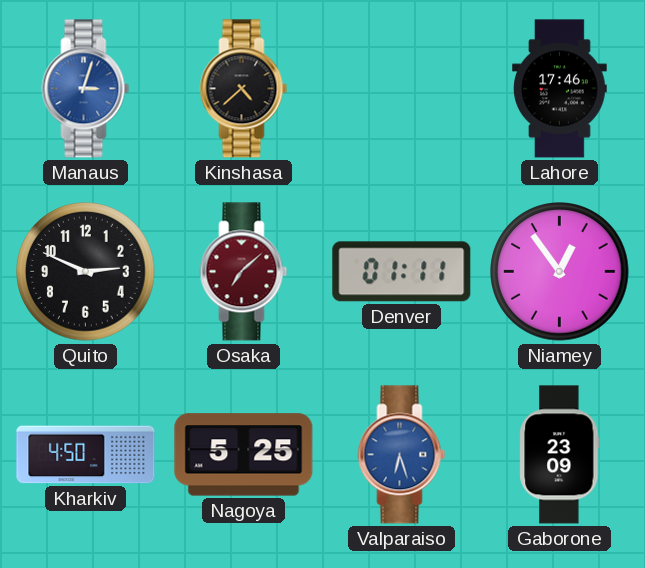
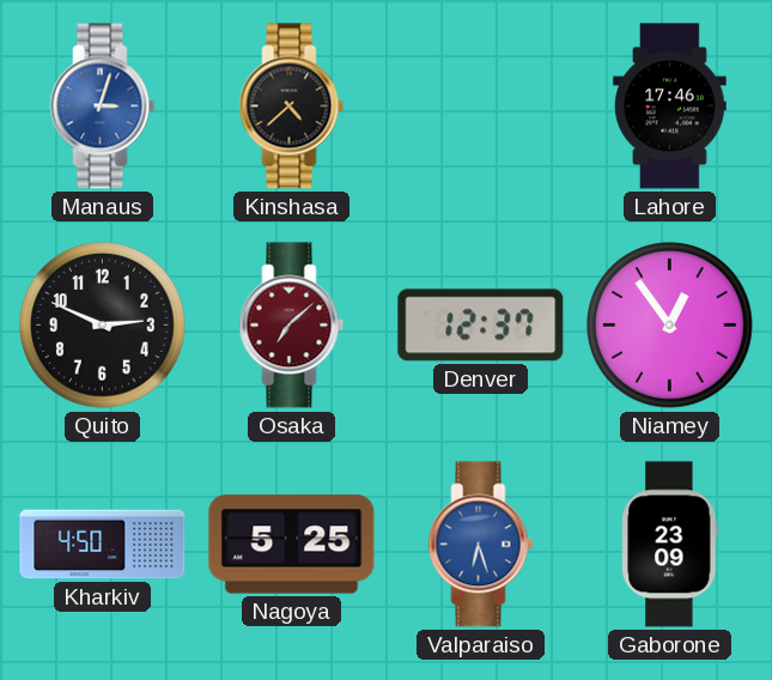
Denver: 01:11 -> 12:37
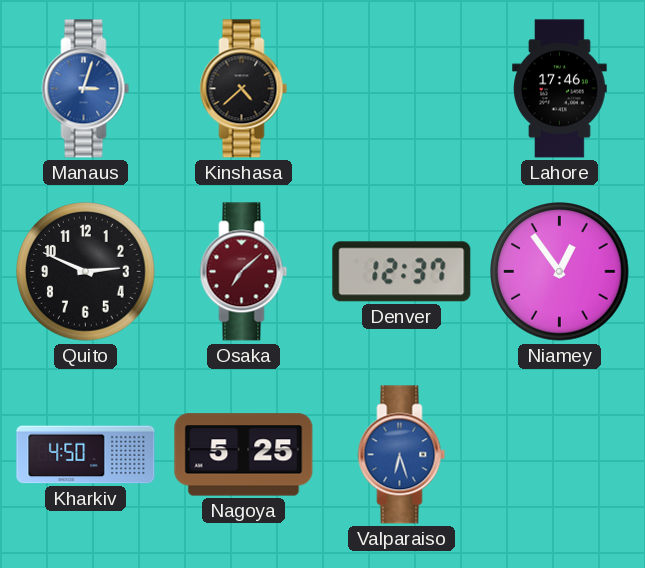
Gaborone: 23:09 -> none
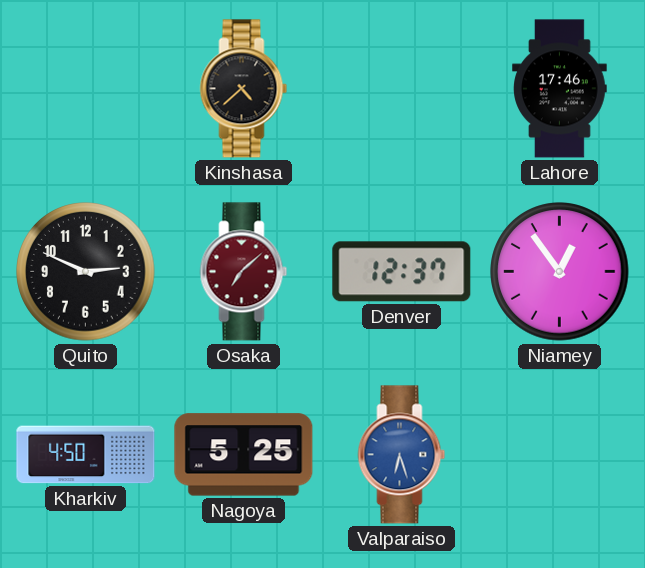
Manaus: 3:03 -> none
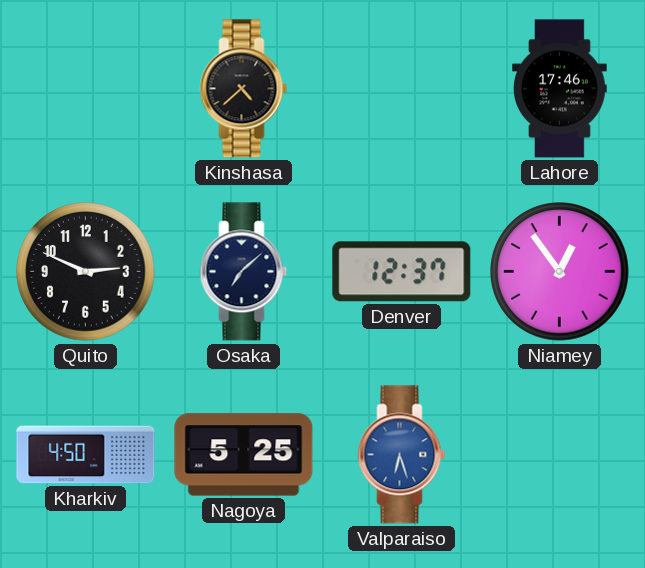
Osaka dial: burgundy -> navy
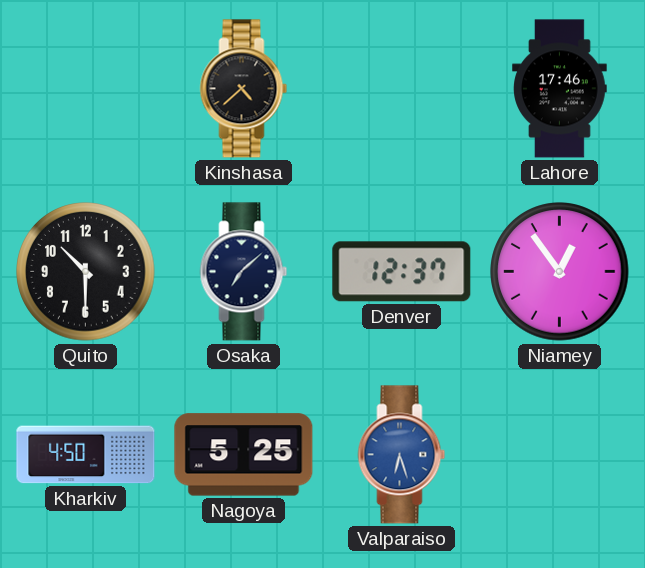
Quito: 2:49 -> 10:30
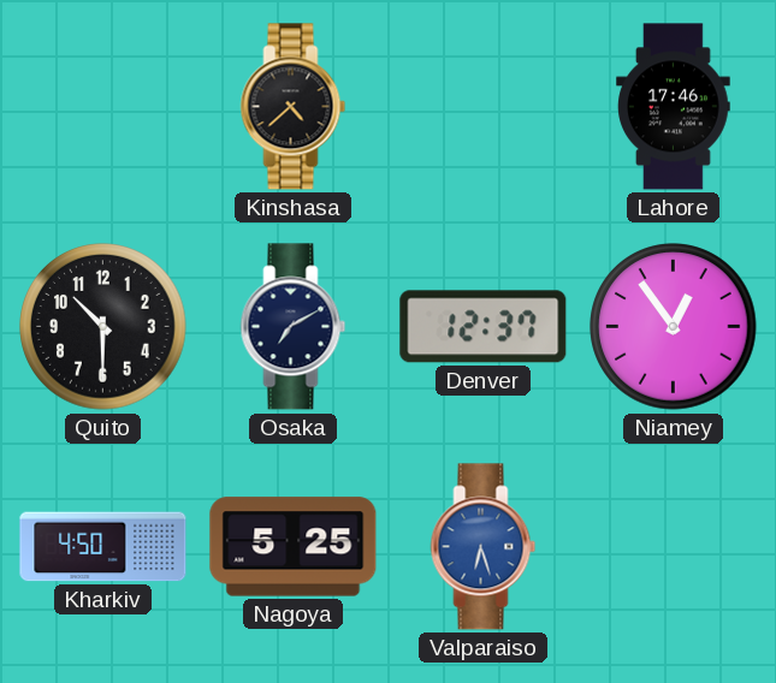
Osaka: 7:08 -> 7:10
